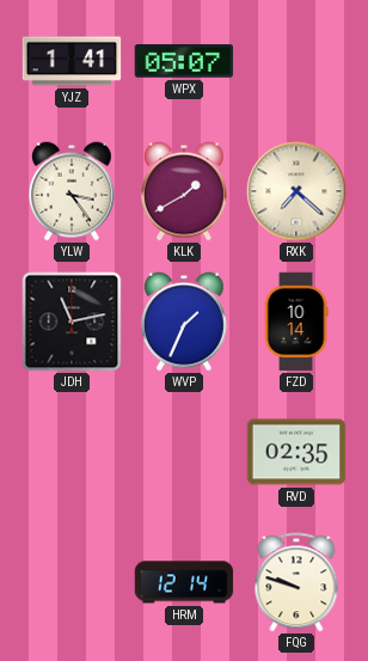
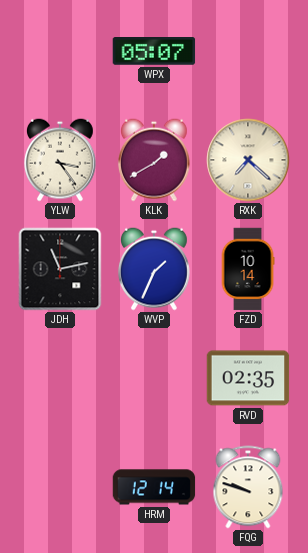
YJZ: 1:41 -> none
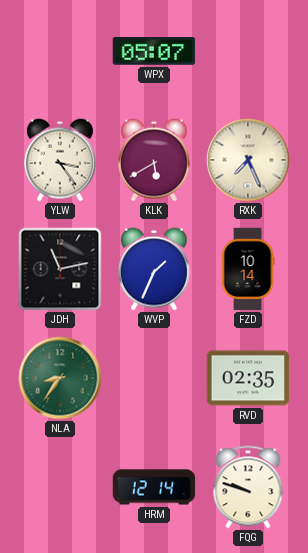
KLK: 1:40 -> 5:40
RXK: 7:22 -> 7:26
NLA: none -> 8:36
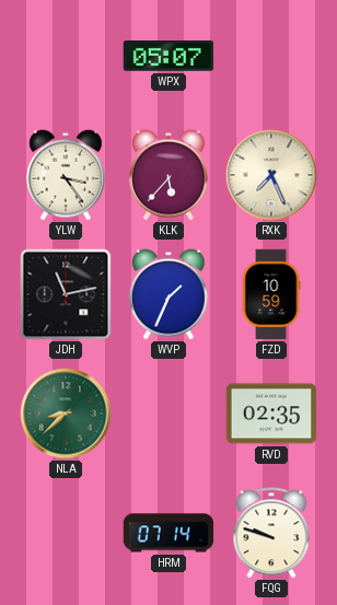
KLK: 5:40 -> 5:37
FZD: 10:14 -> 10:59
NLA: 8:36 -> 8:38
HRM: 12:14 -> 07:14
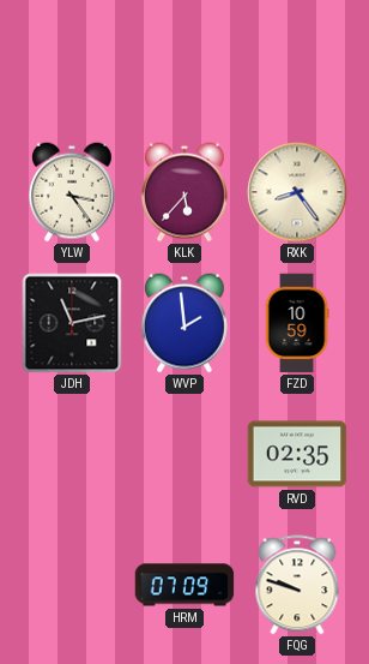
WPX: 05:07 -> none
RXK: 7:26 -> 8:24
WVP: 1:34 -> 1:59
NLA: 8:38 -> none
HRM: 07:14 -> 07:09
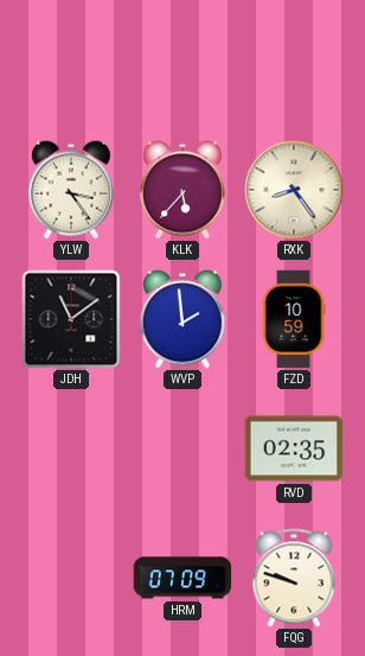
JDH: 11:13 -> 11:09
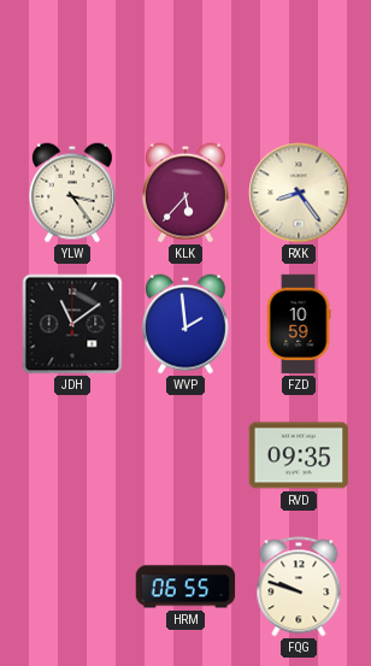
RVD: 02:35 -> 09:35
HRM: 07:09 -> 06:55
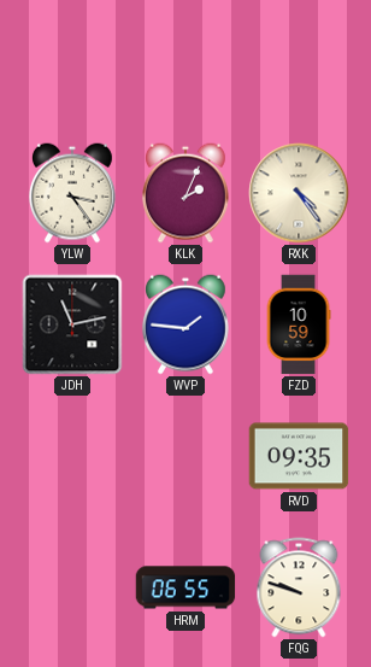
KLK: 5:37 -> 2:04
RXK: 8:24 -> 4:24
JDH: 11:09 -> 11:13
WVP: 1:59 -> 1:46
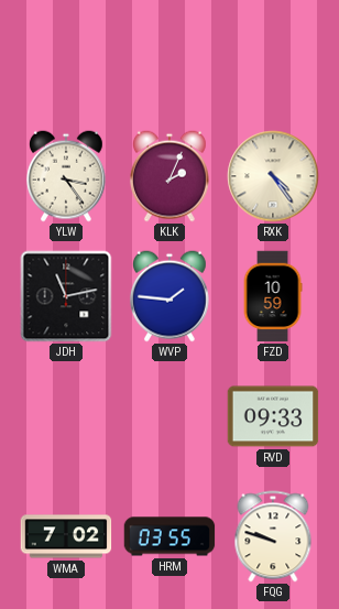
RVD: 09:35 -> 09:33
WMA: none -> 7:02
HRM: 06:55 -> 03:55
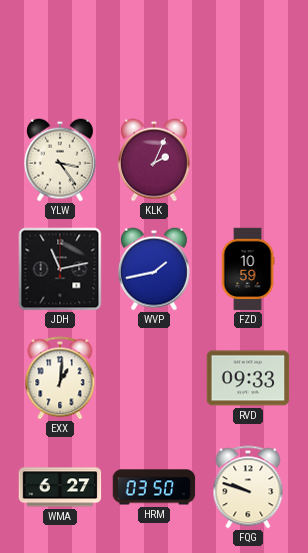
RXK: 4:24 -> none
WVP: 1:46 -> 1:43
EXX: none -> 1:01
WMA: 7:02 -> 6:27
HRM: 03:55 -> 03:50
